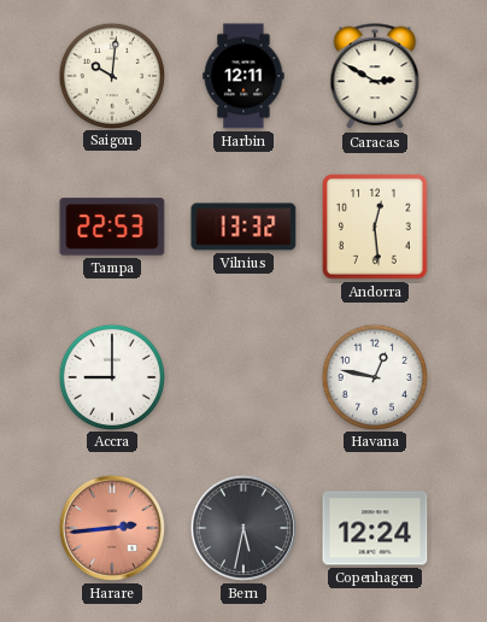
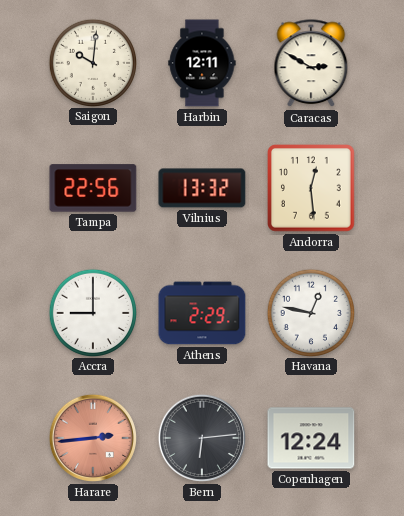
Tampa: 22:53 -> 22:56
Athens: none -> 2:29
Bern: 5:32 -> 6:14
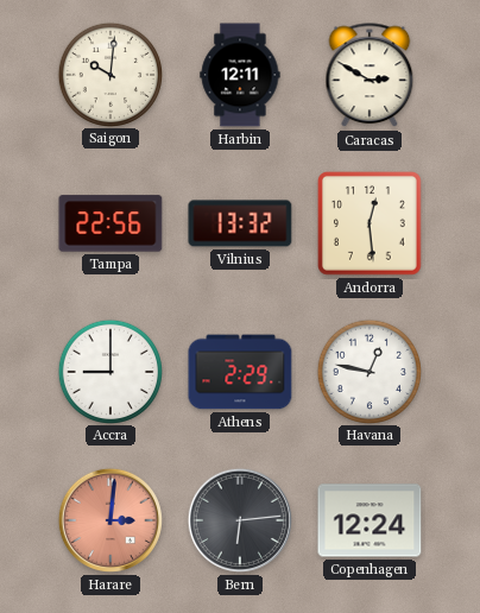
Harare: 2:44 -> 3:01
